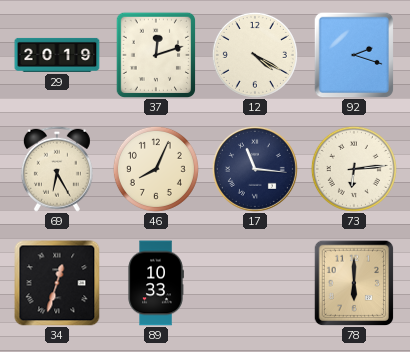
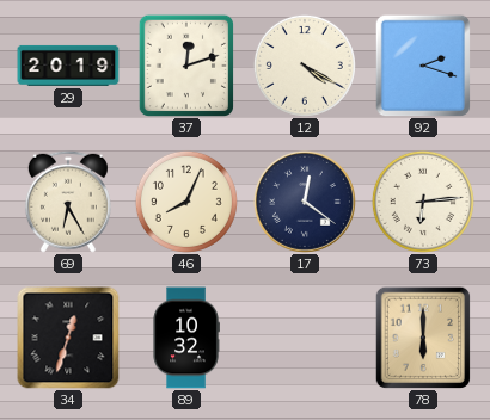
17: 11:16 -> 12:21
89: 10:33 -> 10:32
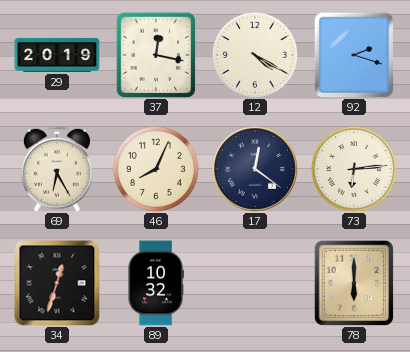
37: 12:12 -> 12:17
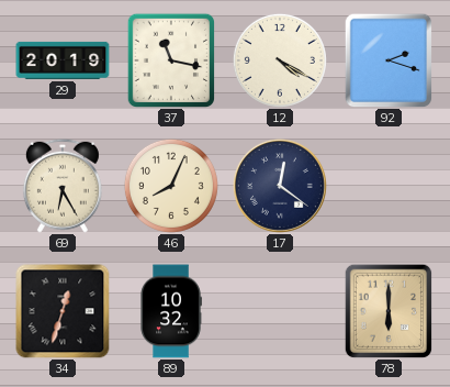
37: 12:17 -> 11:17
73: 6:14 -> none
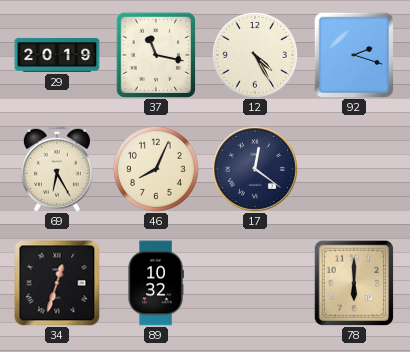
12: 4:20 -> 4:25
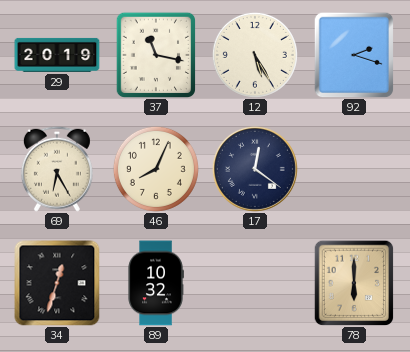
12: 4:25 -> 5:25
